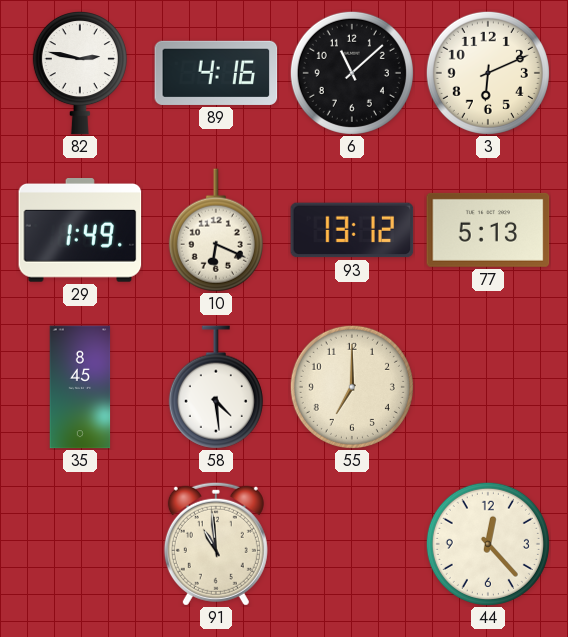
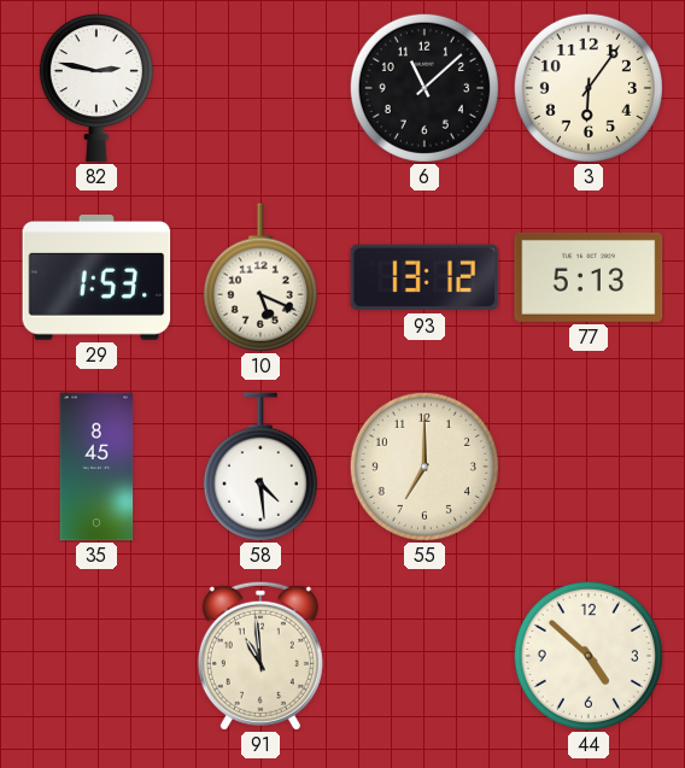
89: 4:16 -> none
3: 6:11 -> 6:06
29: 1:49 -> 1:53
10: 6:19 -> 5:19
44: 12:23 -> 4:52
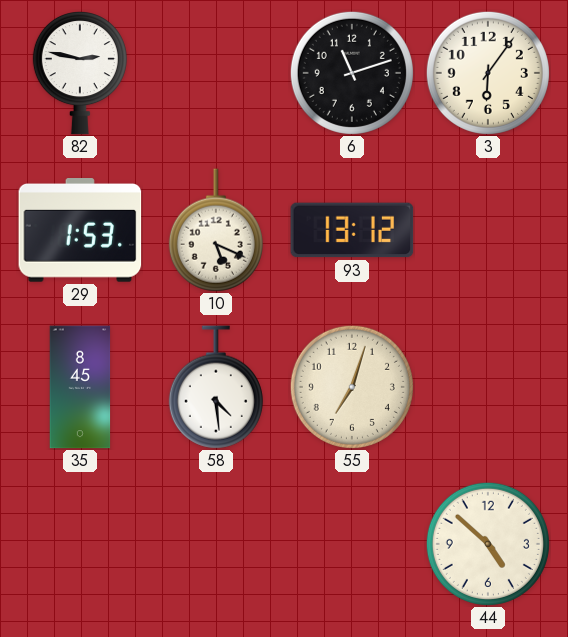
6: 11:08 -> 11:12
77: 5:13 -> none
55: 7:00 -> 7:03
91: 10:59 -> none
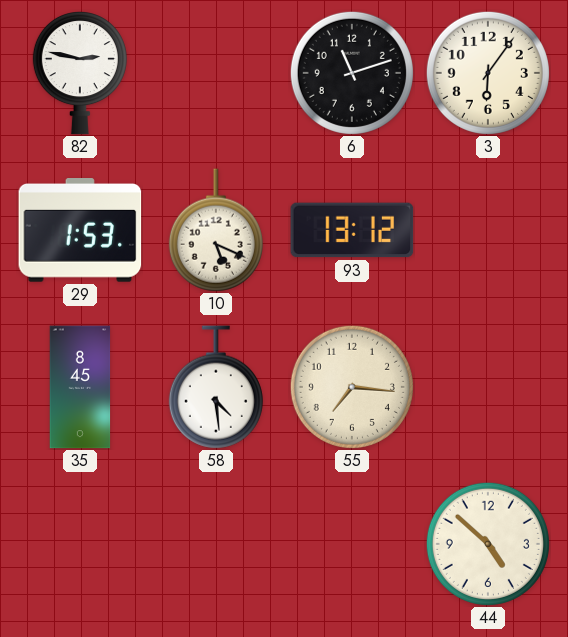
55: 7:03 -> 7:16
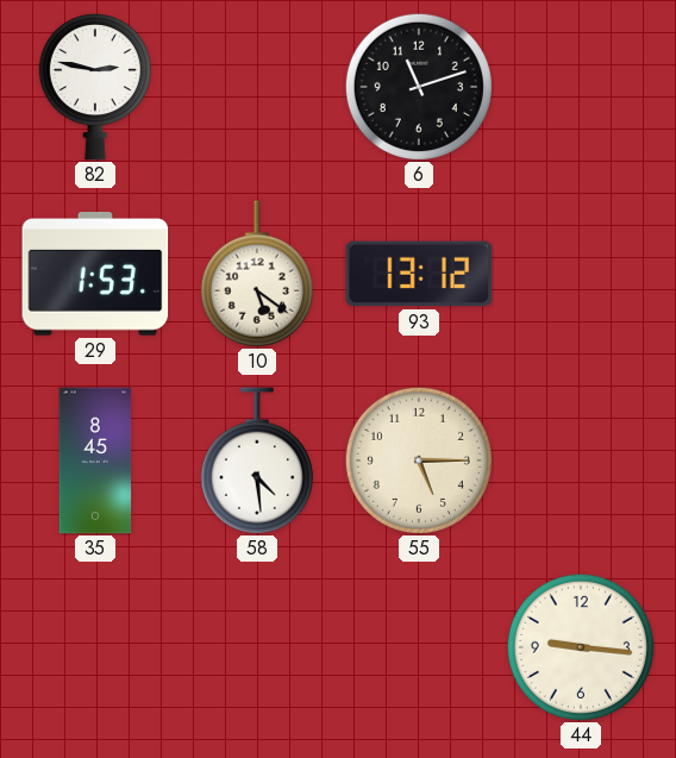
3: 6:06 -> none
10: 5:19 -> 5:21
55: 7:16 -> 5:15
44: 4:52 -> 9:16
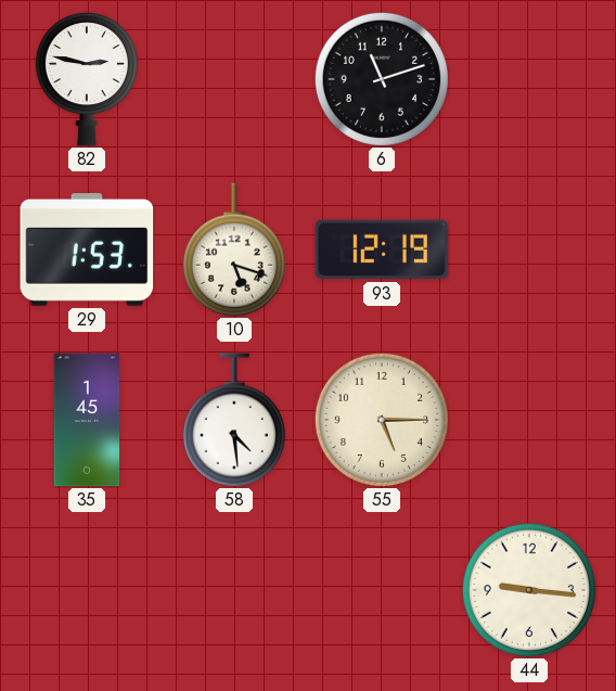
10: 5:21 -> 5:18
93: 13:12 -> 12:19
35: 8:45 -> 1:45
